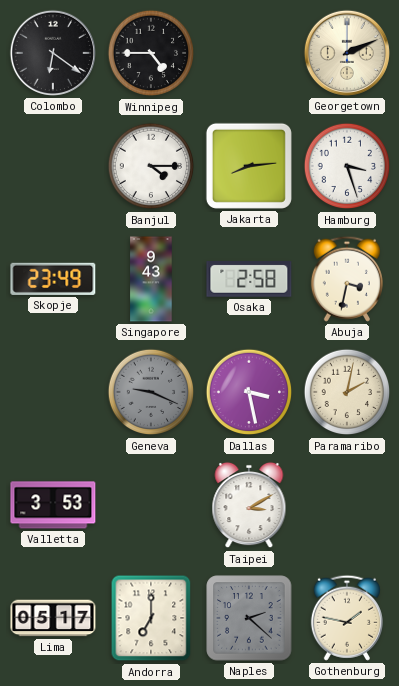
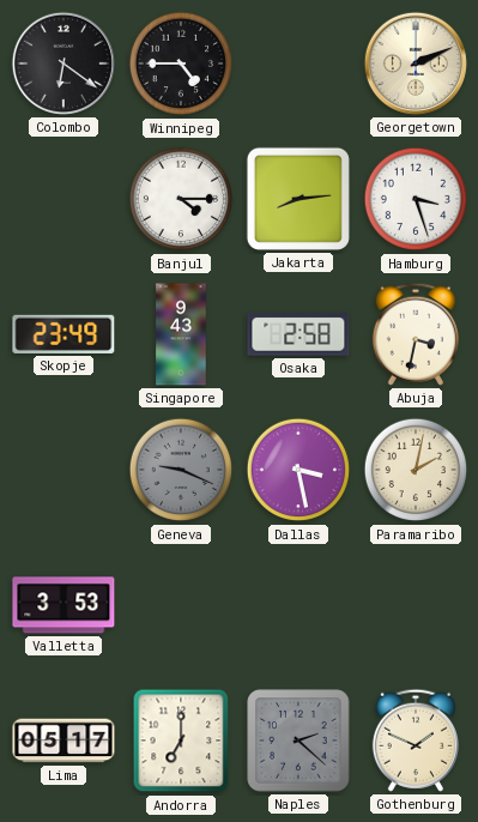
Taipei: 3:10 -> none
Gothenburg: 1:47 -> 1:49
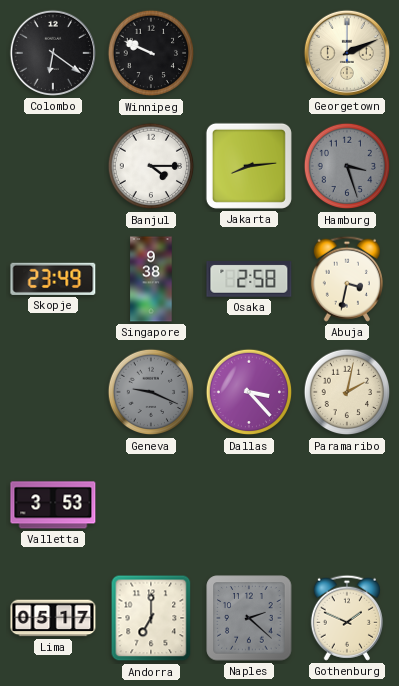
Winnipeg: 4:45 -> 9:49
Hamburg dial: white -> grey
Singapore: 9:43 -> 9:38
Dallas: 3:28 -> 3:23
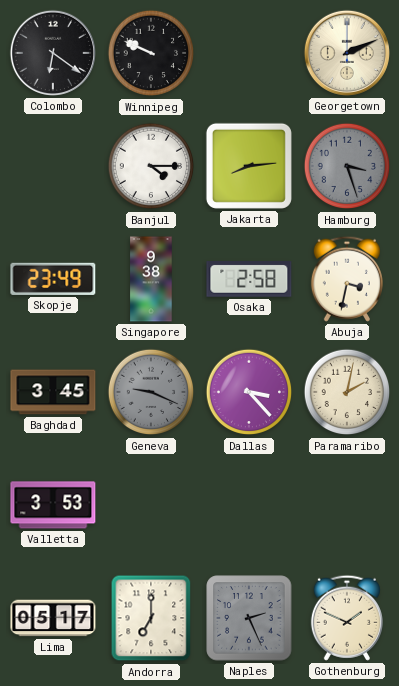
Baghdad: none -> 3:45
Naples: 2:22 -> 2:26
